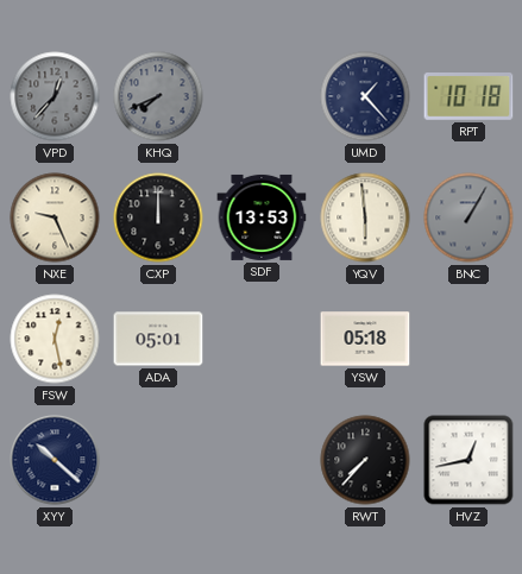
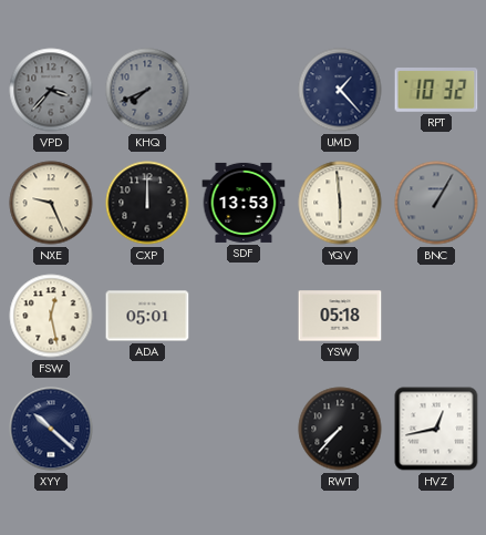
VPD: 12:37 -> 3:37
RPT: 10:18 -> 10:32
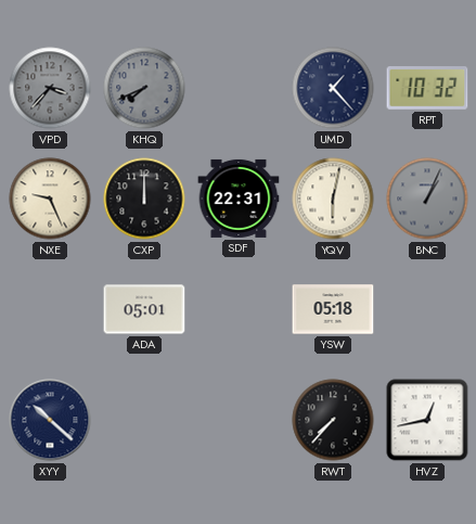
SDF: 13:53 -> 22:31
YQV: 5:59 -> 6:02
BNC: 1:05 -> 1:04
FSW: 12:28 -> none
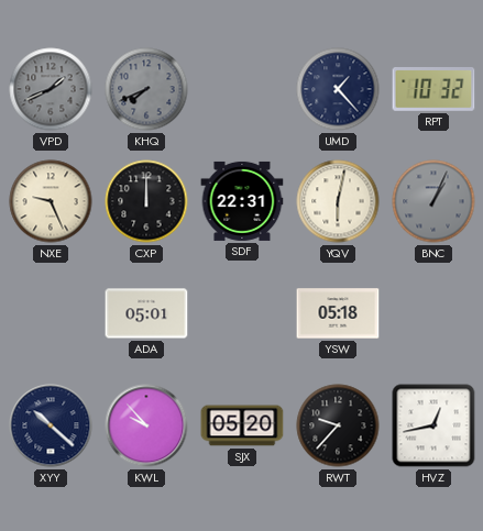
VPD: 3:37 -> 1:41
KWL: none -> 9:53
SJX: none -> 05:20
RWT: 7:37 -> 9:37
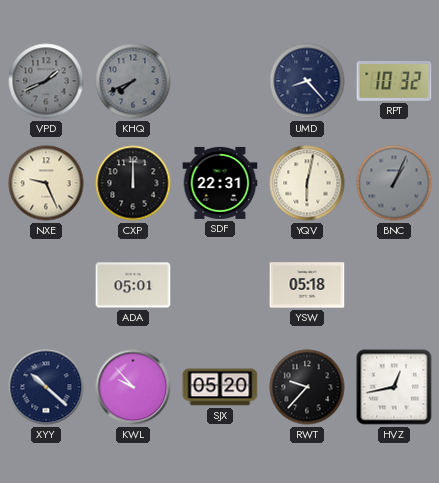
UMD: 1:23 -> 8:23
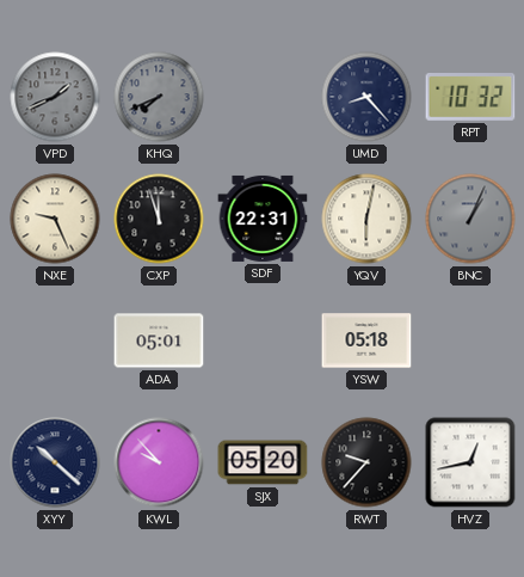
CXP: 12:00 -> 11:57
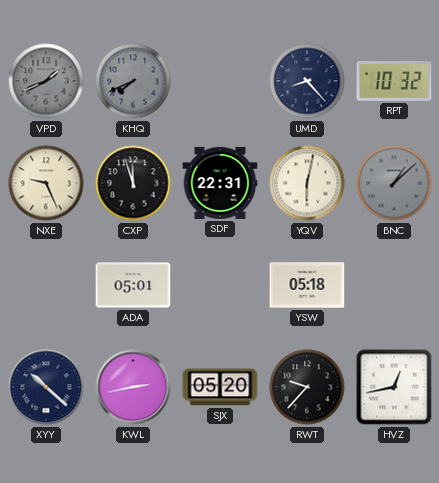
BNC: 1:04 -> 1:08
KWL: 9:53 -> 2:43
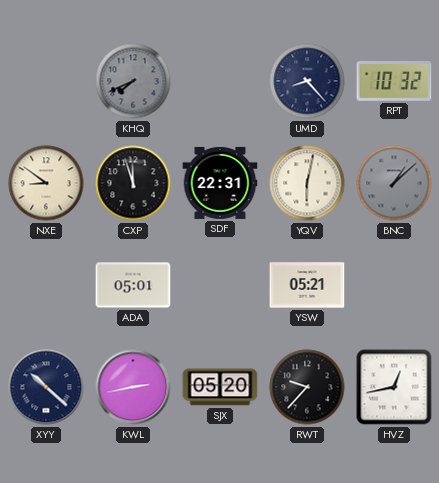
VPD: 1:41 -> none
NXE: 9:26 -> 8:51
YSW: 05:18 -> 05:21
